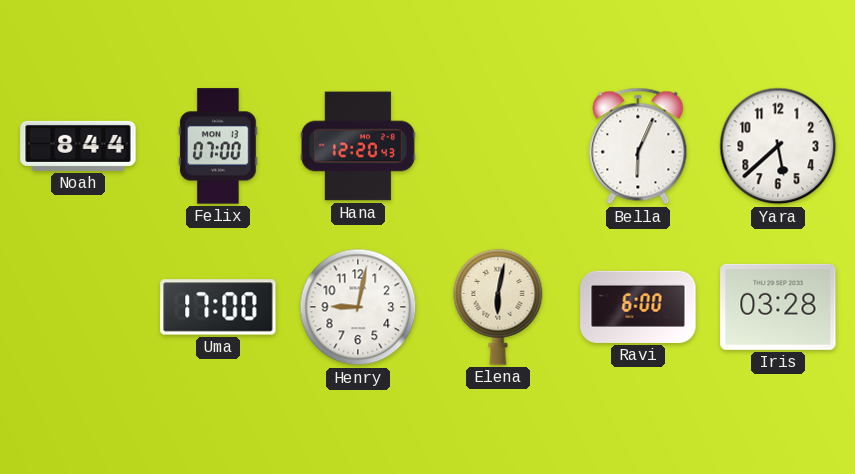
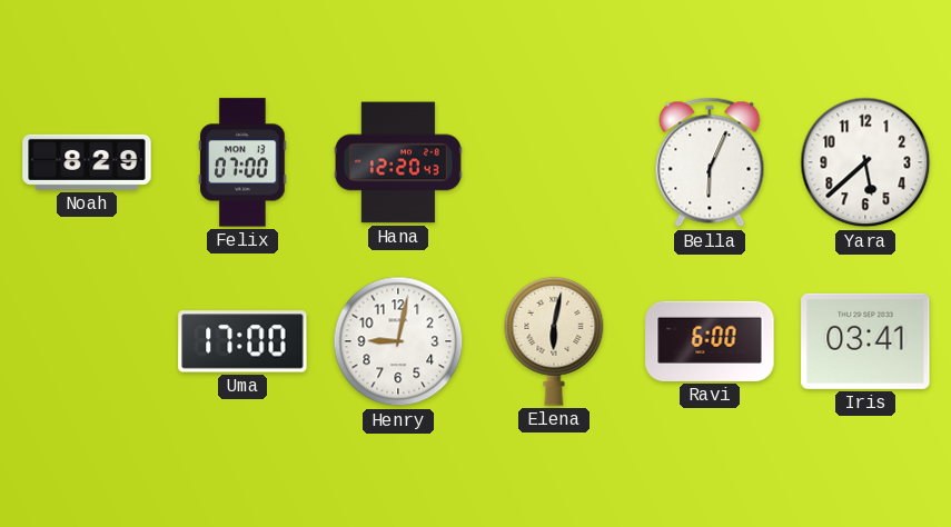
Noah: 8:44 -> 8:29
Iris: 03:28 -> 03:41
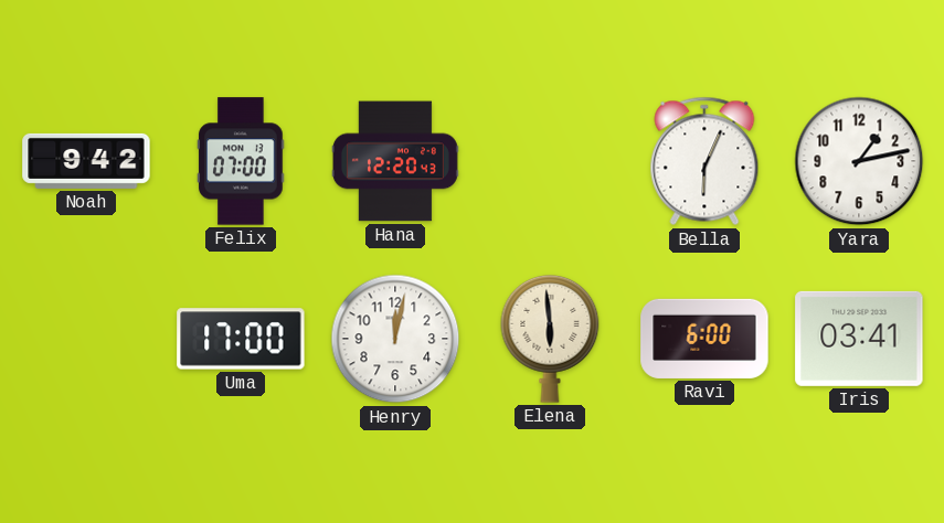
Noah: 8:29 -> 9:42
Yara: 5:38 -> 1:13
Henry: 9:02 -> 12:02
Elena: 6:02 -> 5:59
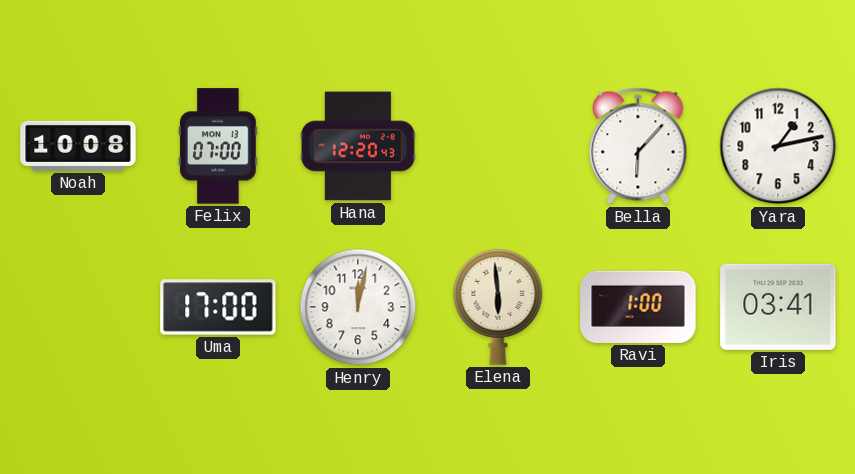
Noah: 9:42 -> 10:08
Bella: 6:04 -> 6:07
Ravi: 6:00 -> 1:00
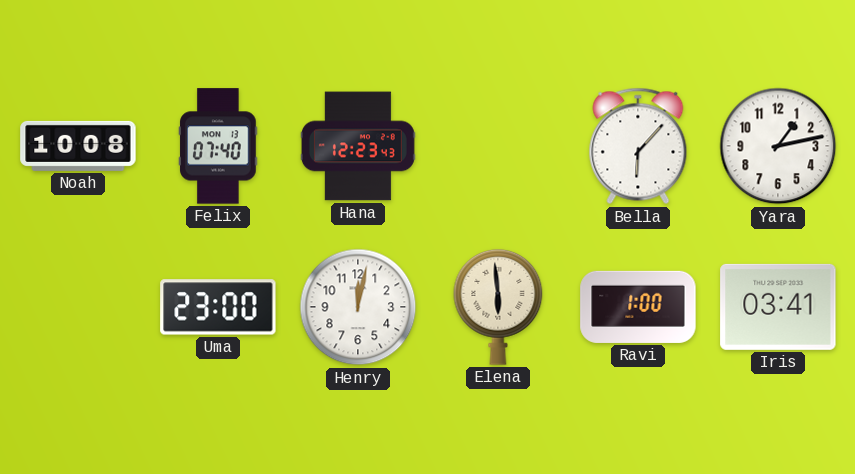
Felix: 07:00 -> 07:40
Hana: 12:20 -> 12:23
Uma: 17:00 -> 23:00
